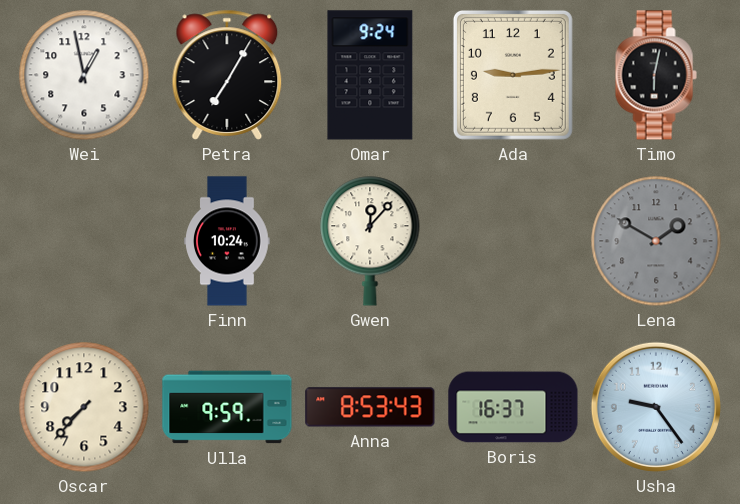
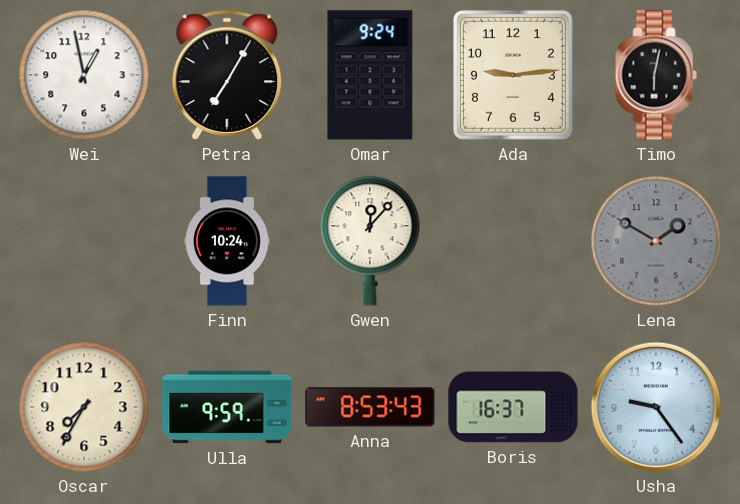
Oscar: 7:37 -> 7:35
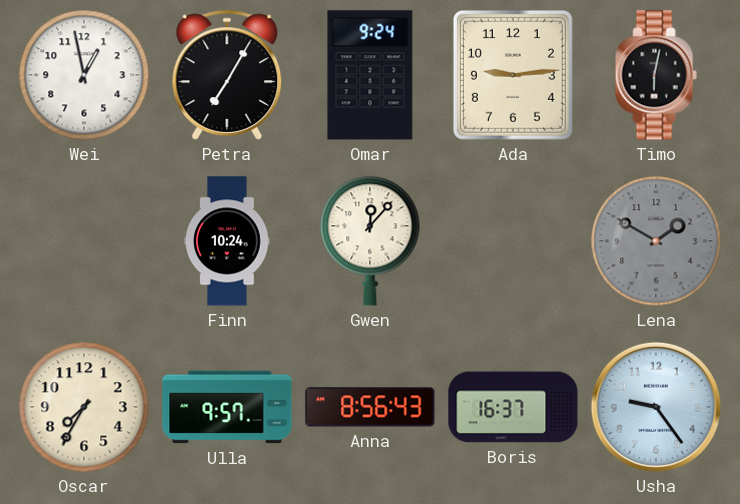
Ulla: 9:59 -> 9:57
Anna: 8:53 -> 8:56
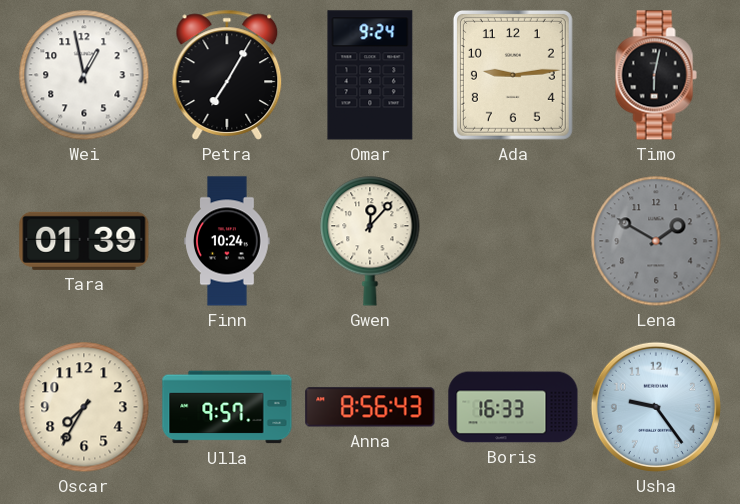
Tara: none -> 01:39
Boris: 16:37 -> 16:33
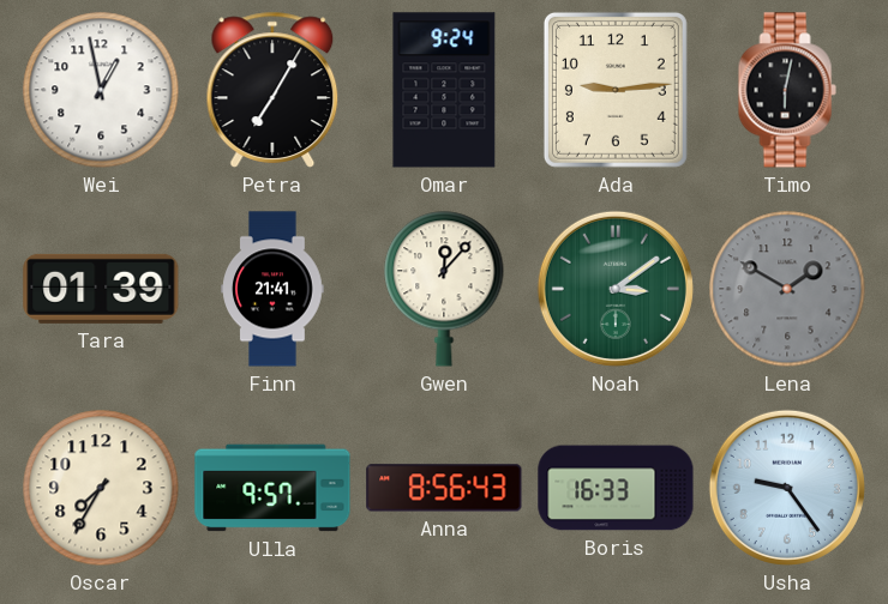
Finn: 10:24 -> 21:41
Noah: none -> 3:09
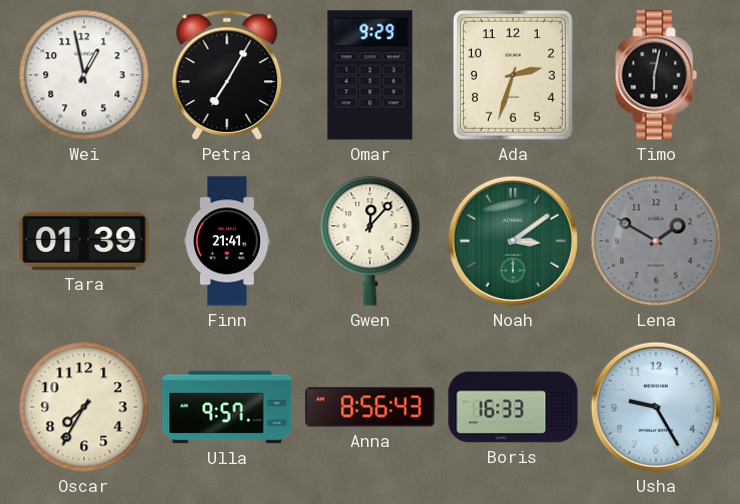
Omar: 9:24 -> 9:29
Ada: 9:14 -> 2:33
Usha: 9:24 -> 9:25
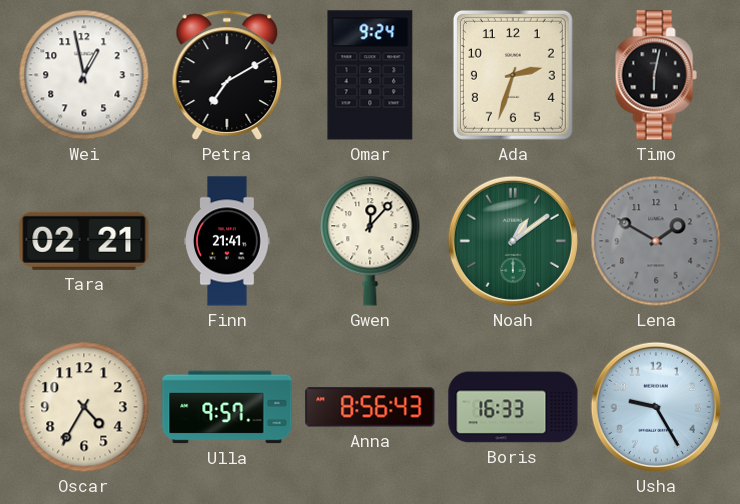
Petra: 7:05 -> 7:10
Omar: 9:29 -> 9:24
Tara: 01:39 -> 02:21
Noah: 3:09 -> 1:09
Oscar: 7:35 -> 4:35
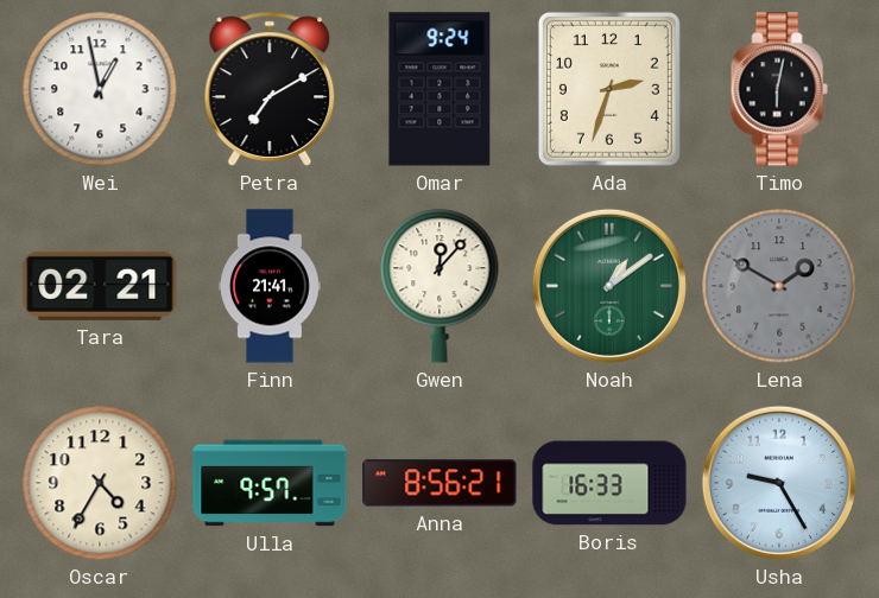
Anna: 8:56:43 -> 8:56:21
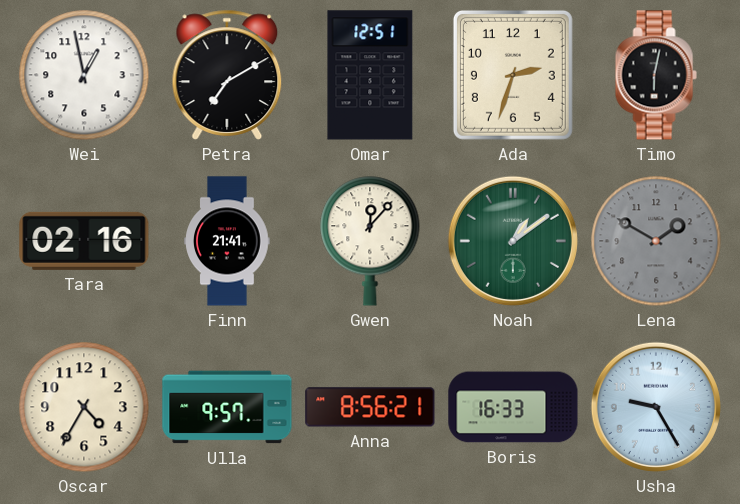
Omar: 9:24 -> 12:51
Tara: 02:21 -> 02:16
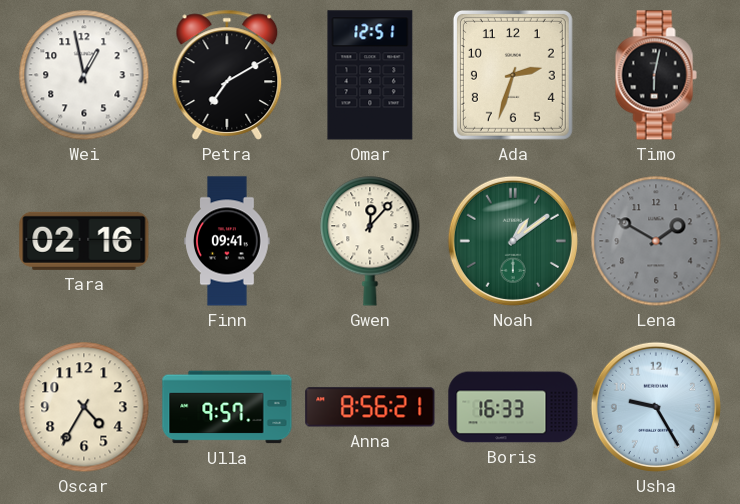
Finn: 21:41 -> 09:41
